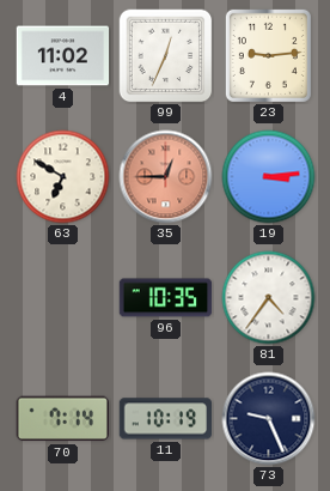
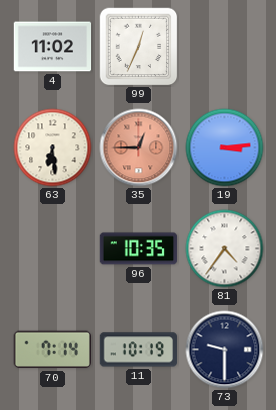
23: 9:14 -> none
63: 6:50 -> 6:29
73: 9:26 -> 9:30
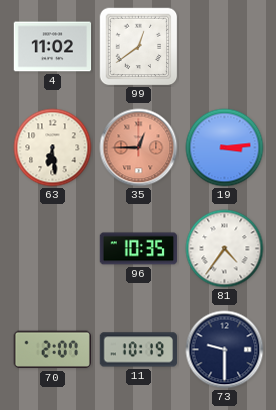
99: 12:34 -> 12:39
70: 7:14 -> 2:07
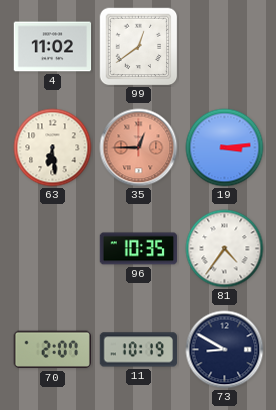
73: 9:30 -> 8:50
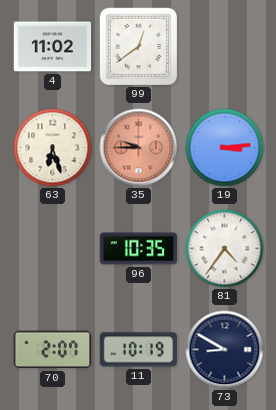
63: 6:29 -> 6:27
35: 12:45 -> 9:45
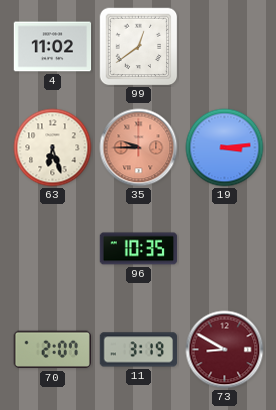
81: 4:36 -> none
11: 10:19 -> 3:19
73 dial: navy -> burgundy
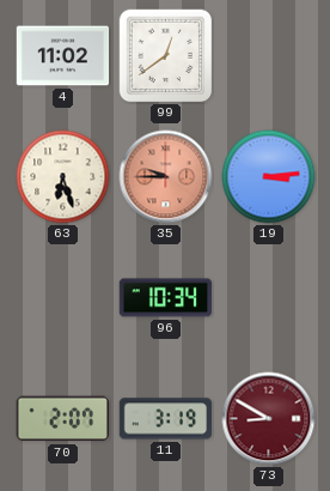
96: 10:35 -> 10:34
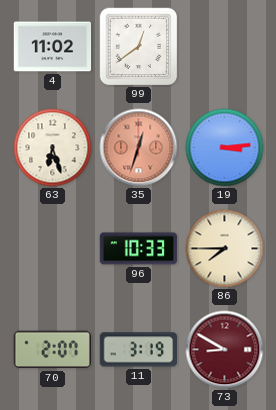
35: 9:45 -> 12:33
96: 10:34 -> 10:33
86: none -> 7:45
